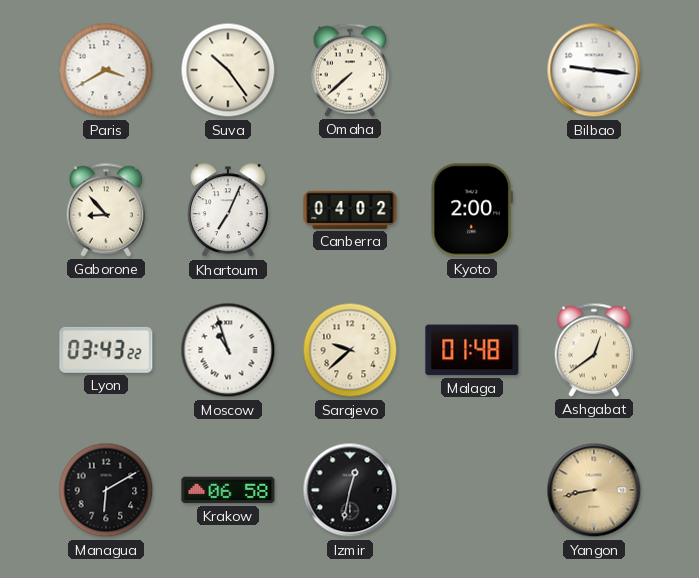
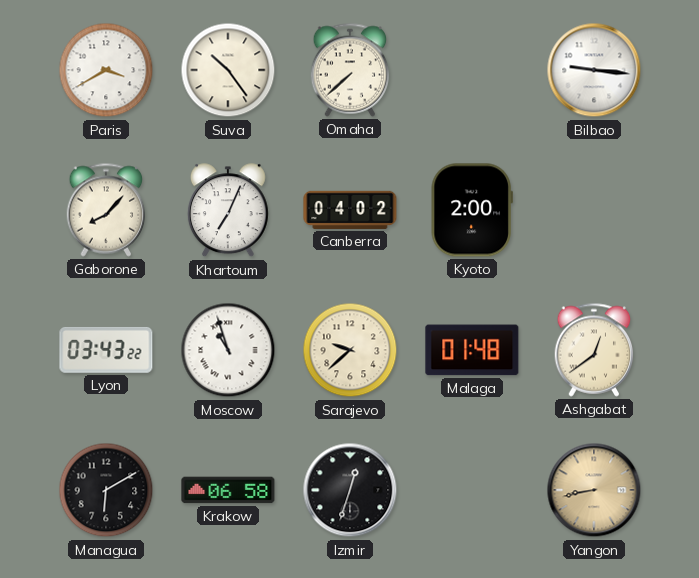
Gaborone: 8:53 -> 8:07
Izmir: 12:32 -> 12:33
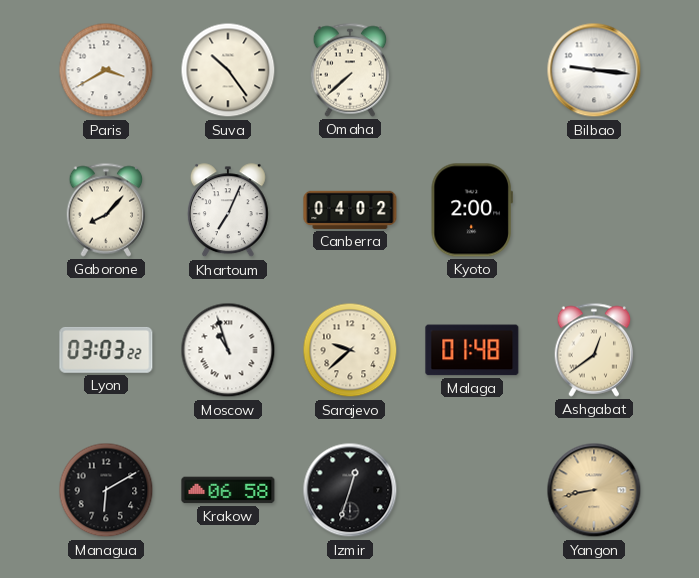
Lyon: 03:43 -> 03:03
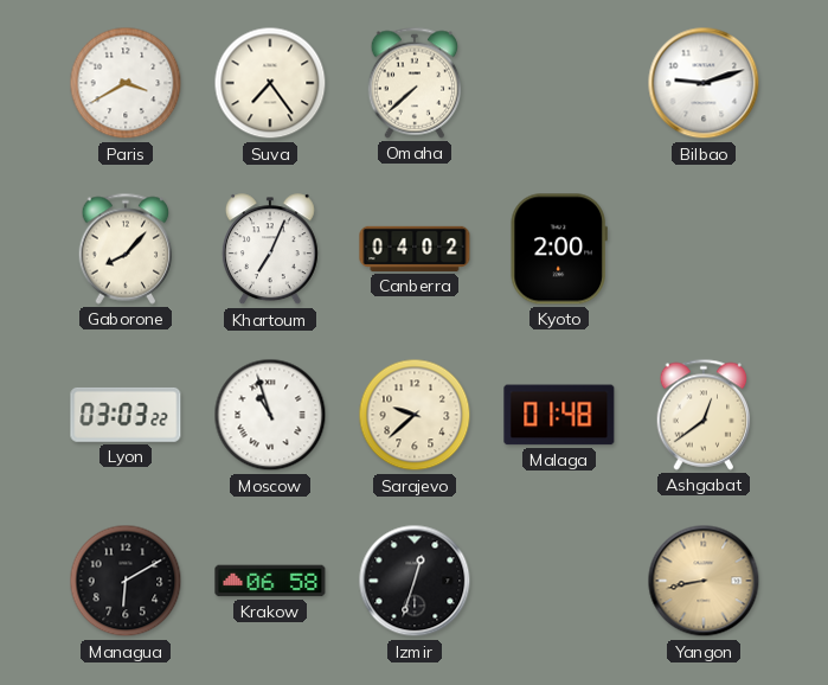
Suva: 10:24 -> 7:24
Bilbao: 9:16 -> 9:12
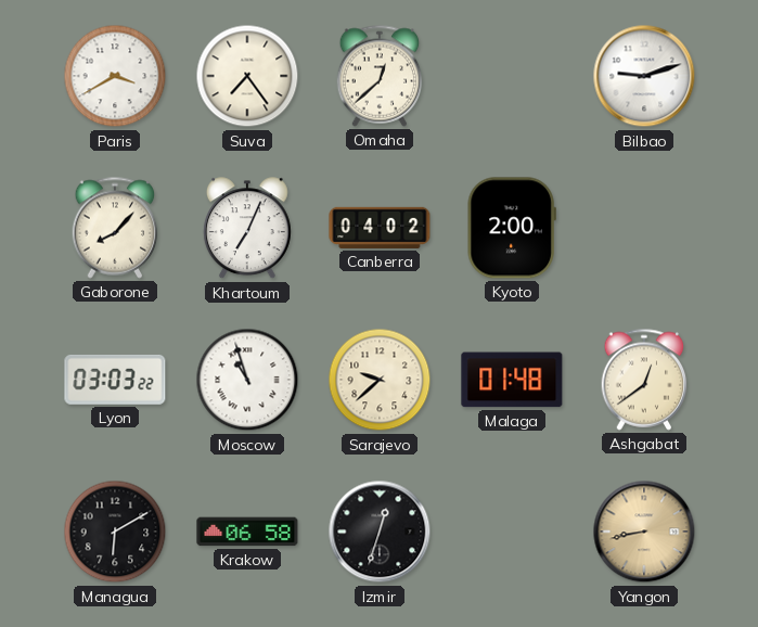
Omaha: 7:38 -> 12:38
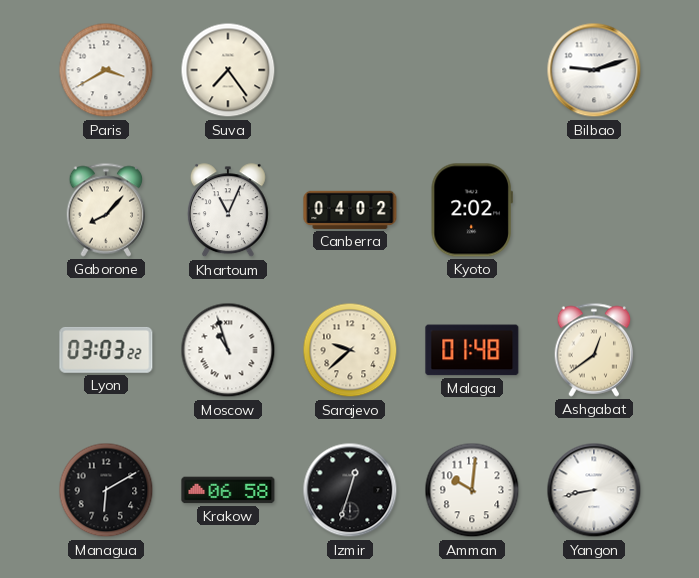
Omaha: 12:38 -> none
Khartoum: 7:04 -> 11:04
Kyoto: 2:00 -> 2:02
Amman: none -> 10:01
Yangon dial: champagne -> white
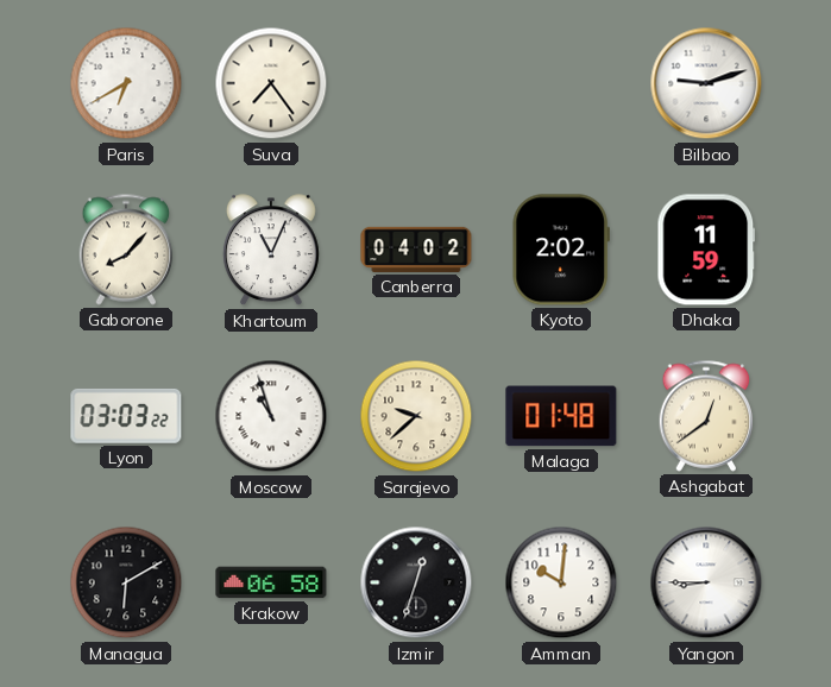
Paris: 3:40 -> 6:40
Dhaka: none -> 11:59
Yangon: 8:43 -> 8:45
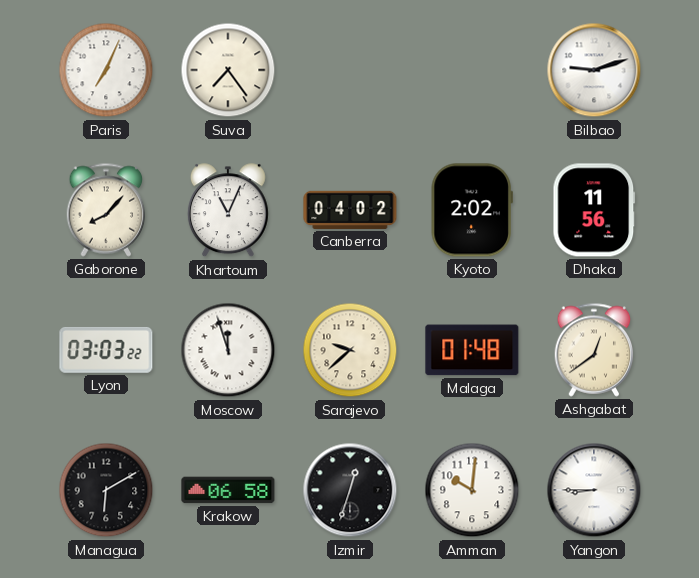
Paris: 6:40 -> 7:04
Dhaka: 11:59 -> 11:56
Moscow: 10:57 -> 11:57
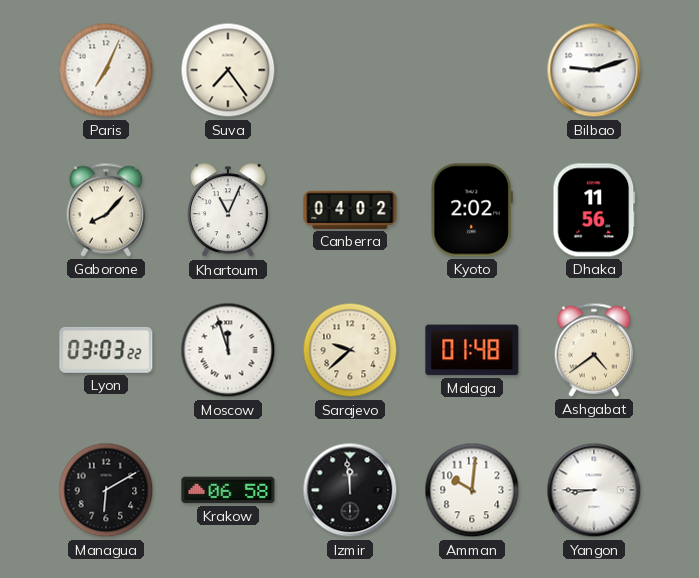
Ashgabat: 12:39 -> 4:39
Izmir: 12:33 -> 11:59
